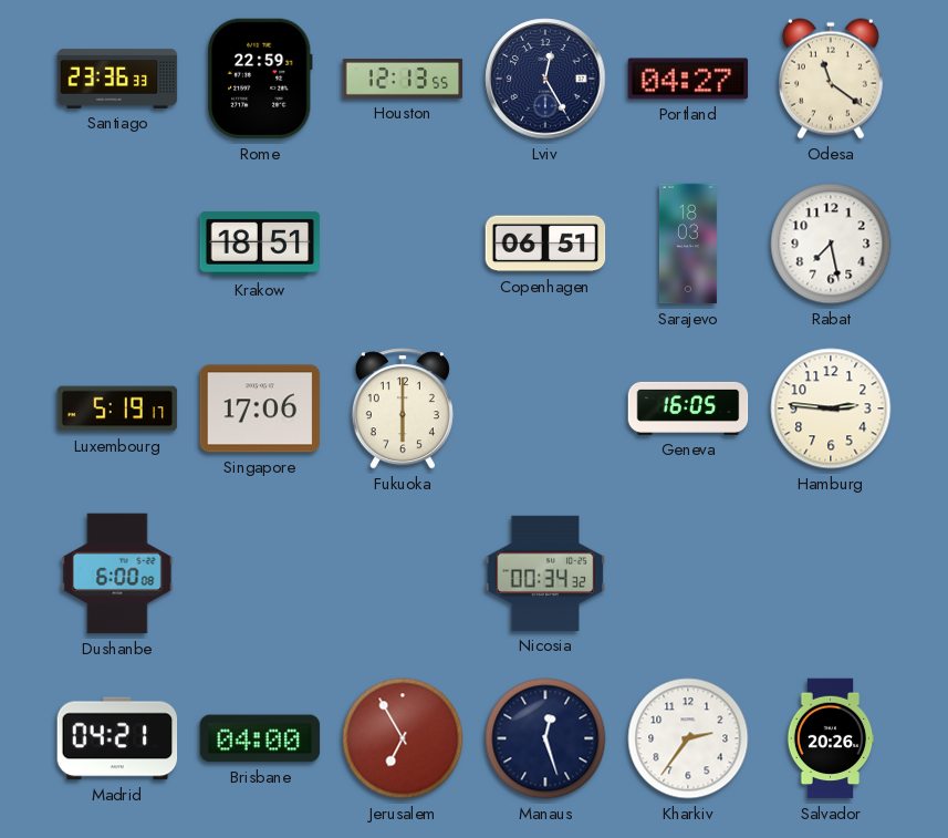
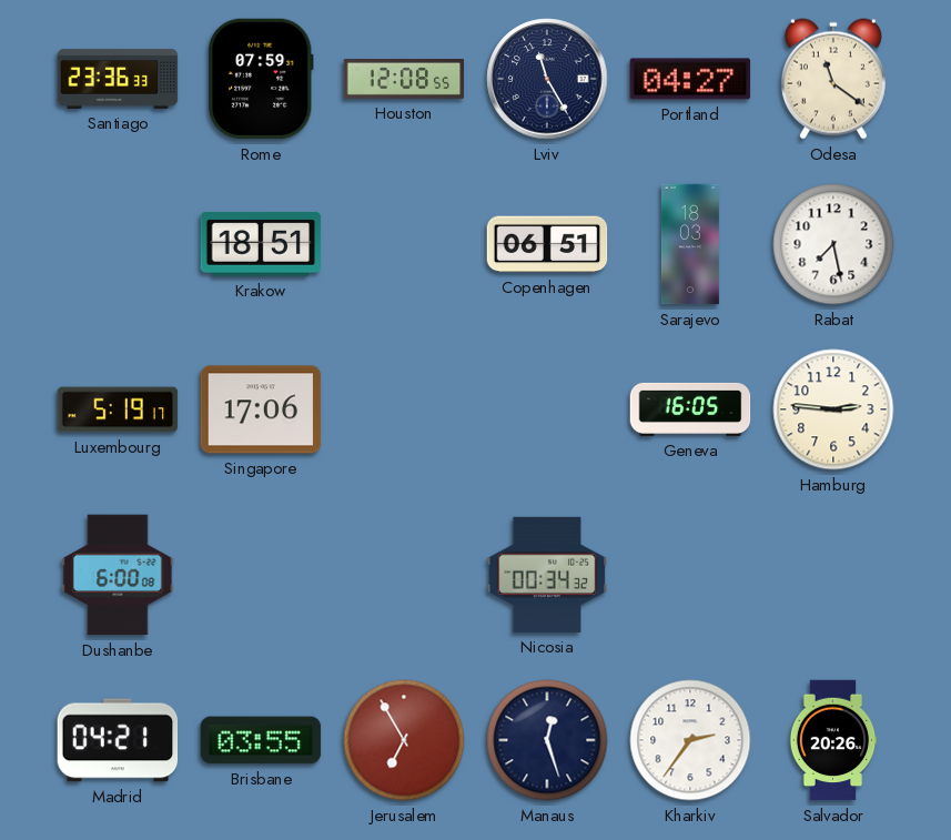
Rome: 22:59 -> 07:59
Houston: 12:13 -> 12:08
Lviv: 12:25 -> 11:25
Fukuoka: 6:00 -> none
Brisbane: 04:00 -> 03:55
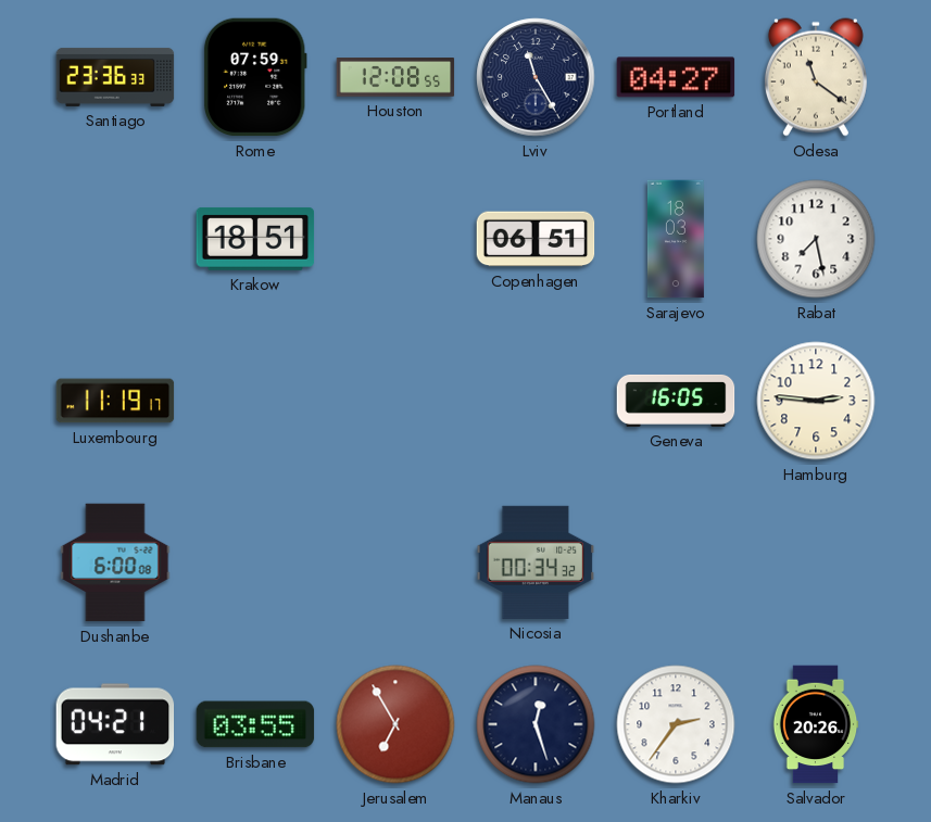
Luxembourg: 5:19 -> 11:19
Singapore: 17:06 -> none
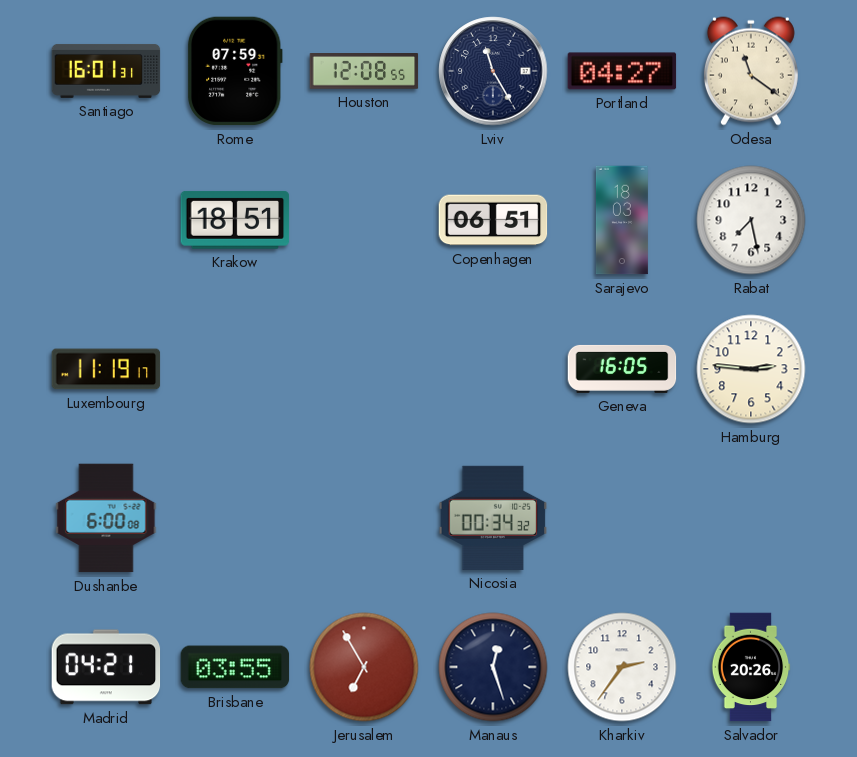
Santiago: 23:36 -> 16:01
